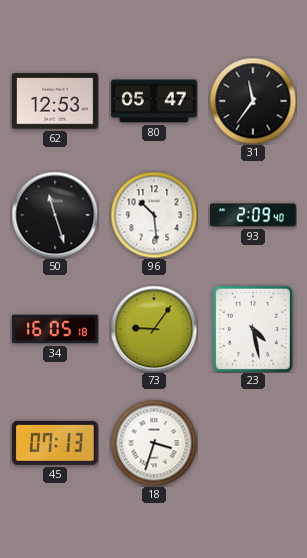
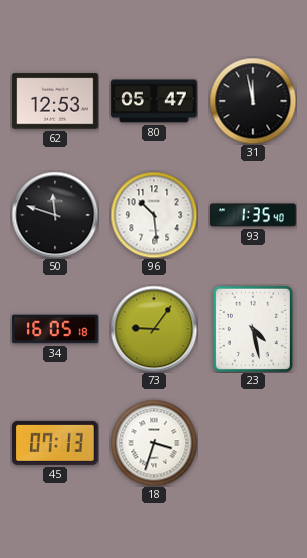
31: 11:36 -> 11:58
50: 11:27 -> 11:48
93: 2:09 -> 1:35
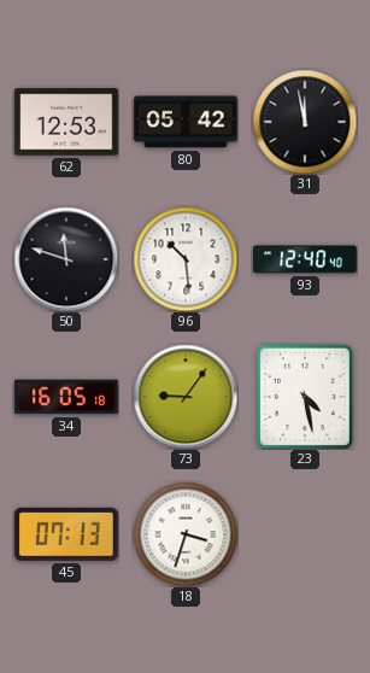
80: 05:47 -> 05:42
93: 1:35 -> 12:40
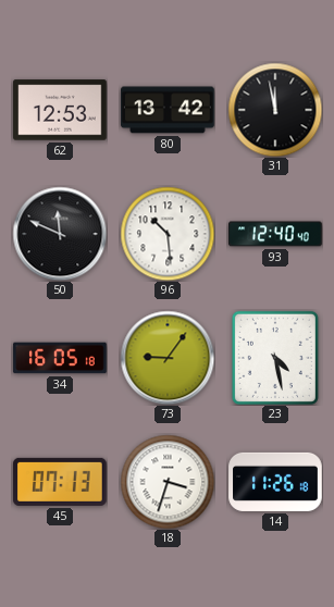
80: 05:42 -> 13:42
50: 11:48 -> 11:49
14: none -> 11:26
